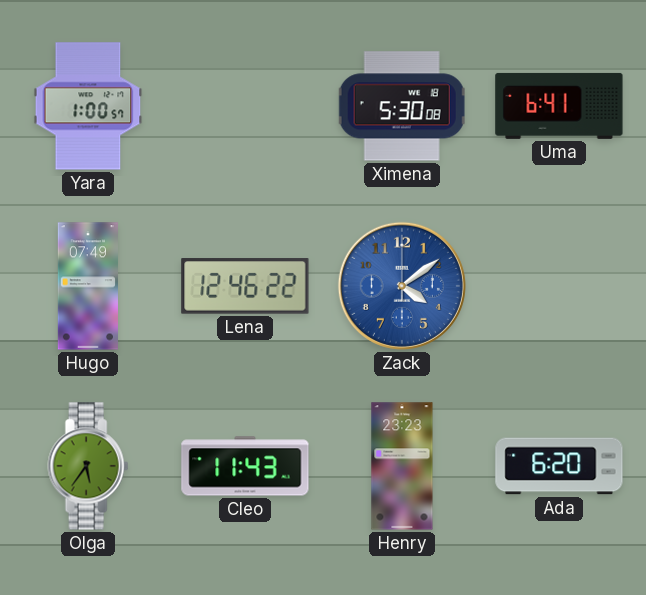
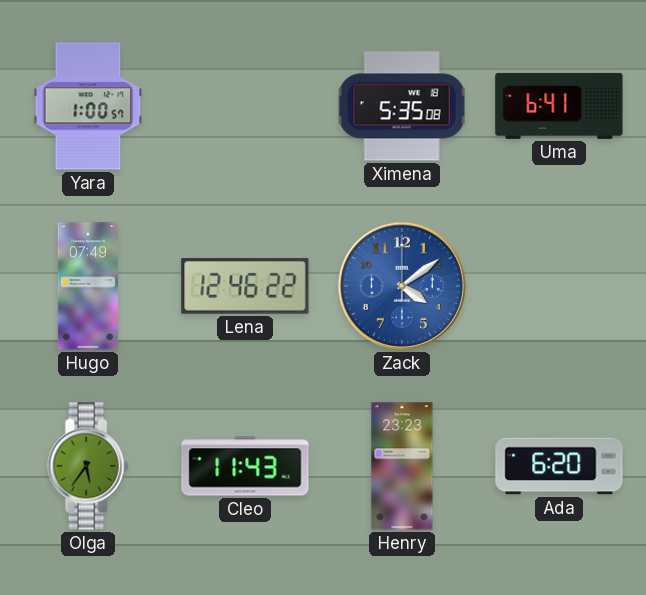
Ximena: 5:30 -> 5:35
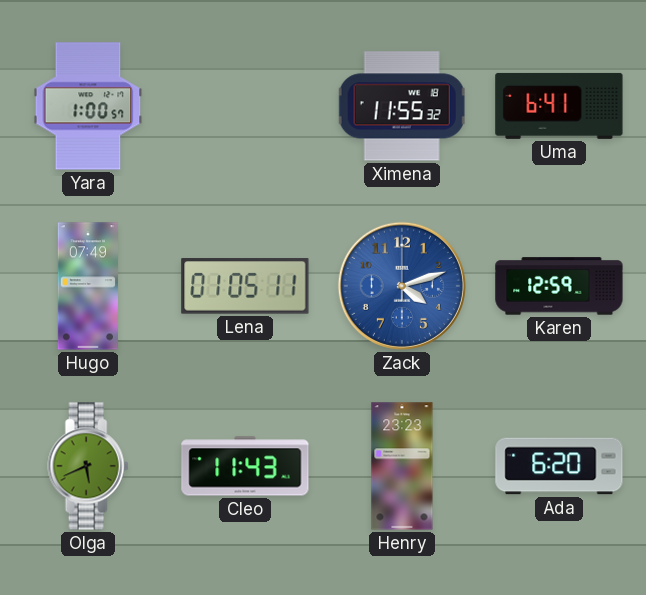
Ximena: 5:35 -> 11:55
Lena: 12:46 -> 01:05
Zack: 4:09 -> 4:12
Karen: none -> 12:59
Olga: 5:36 -> 5:41
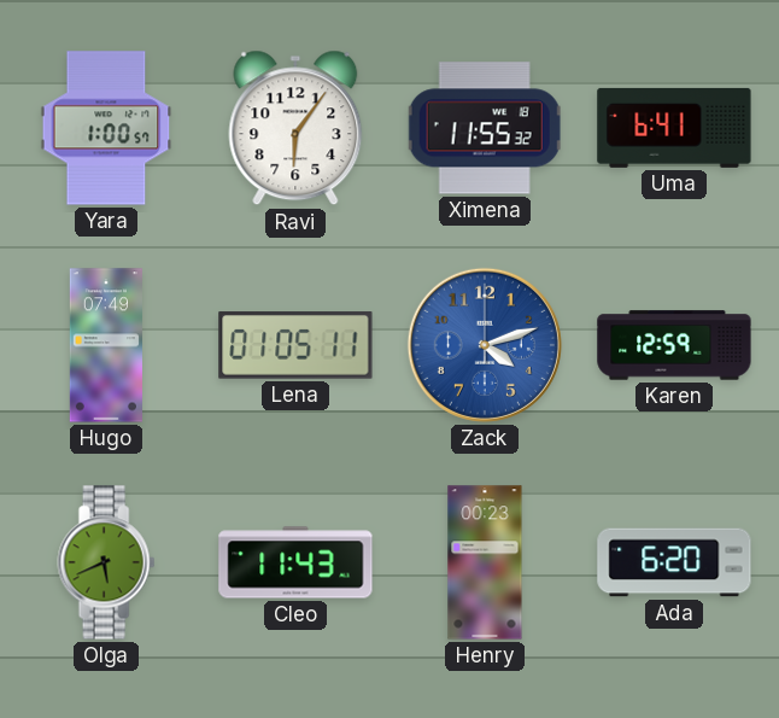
Ravi: none -> 6:06
Henry: 23:23 -> 00:23
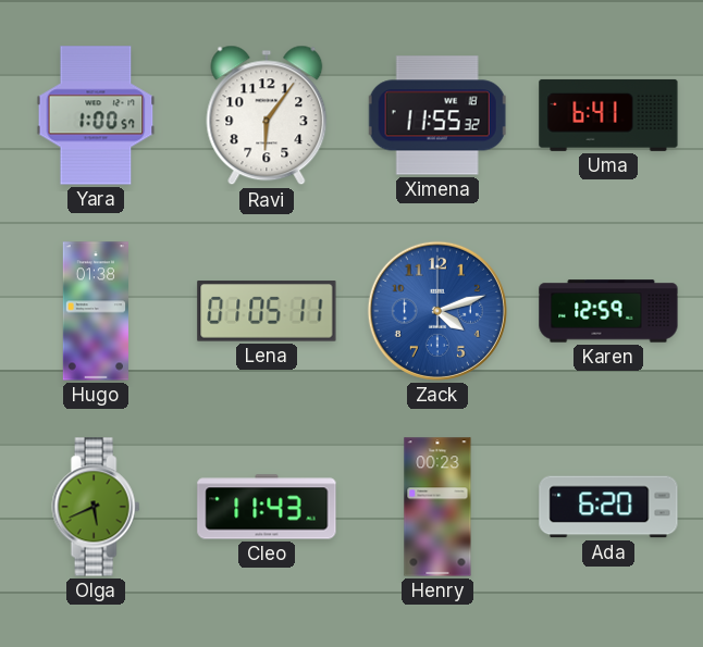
Hugo: 07:49 -> 01:38
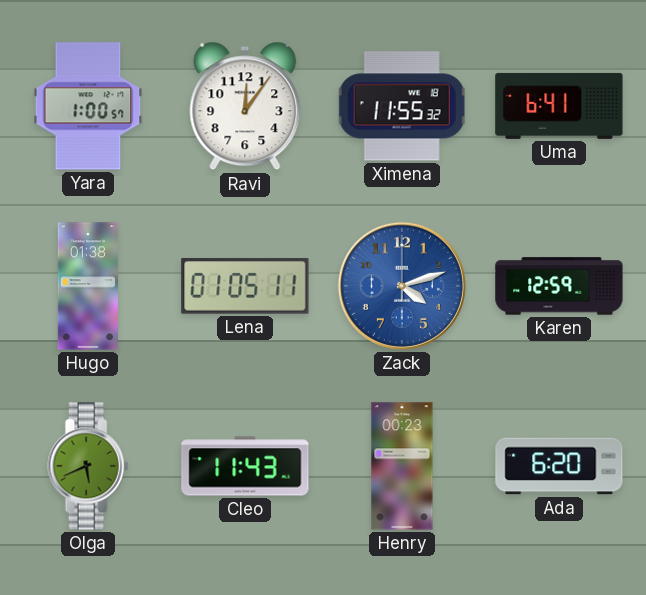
Ravi: 6:06 -> 12:06
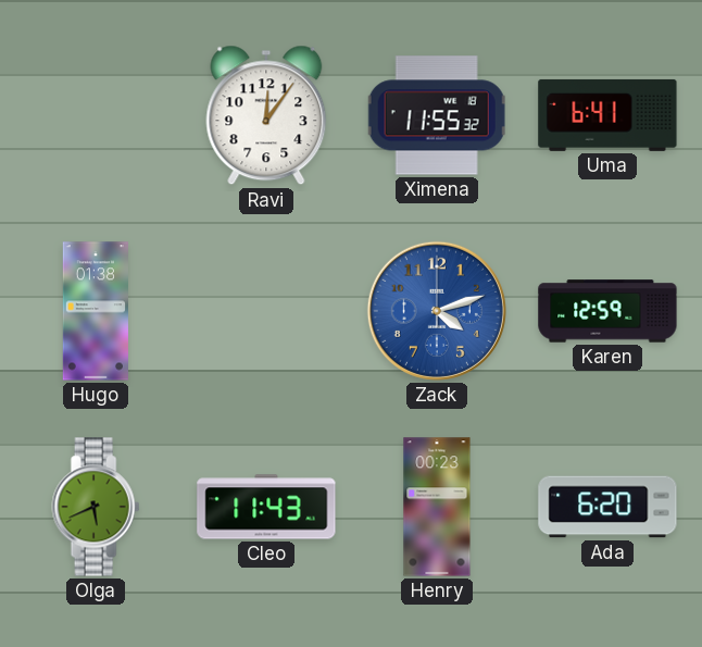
Yara: 1:00 -> none
Lena: 01:05 -> none
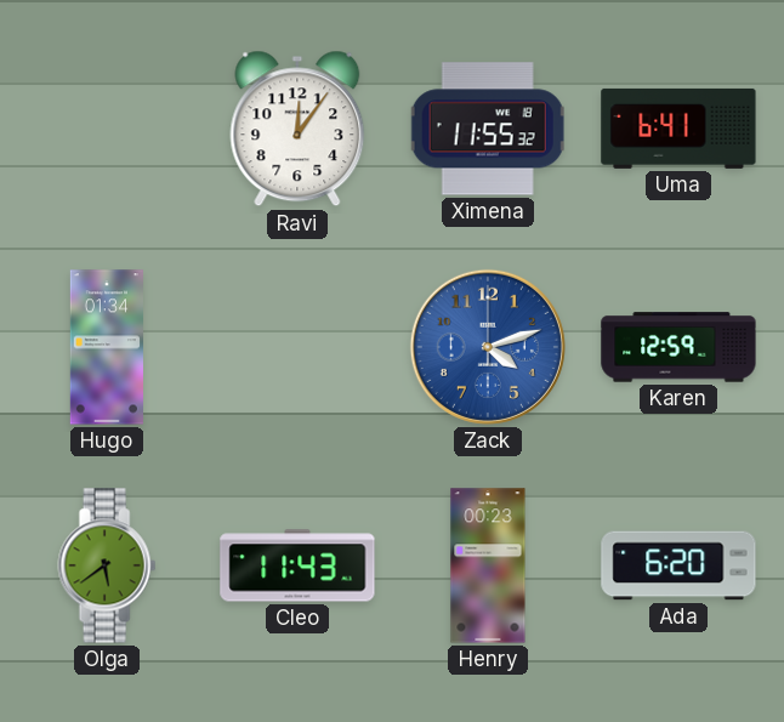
Hugo: 01:38 -> 01:34
Olga: 5:41 -> 5:39
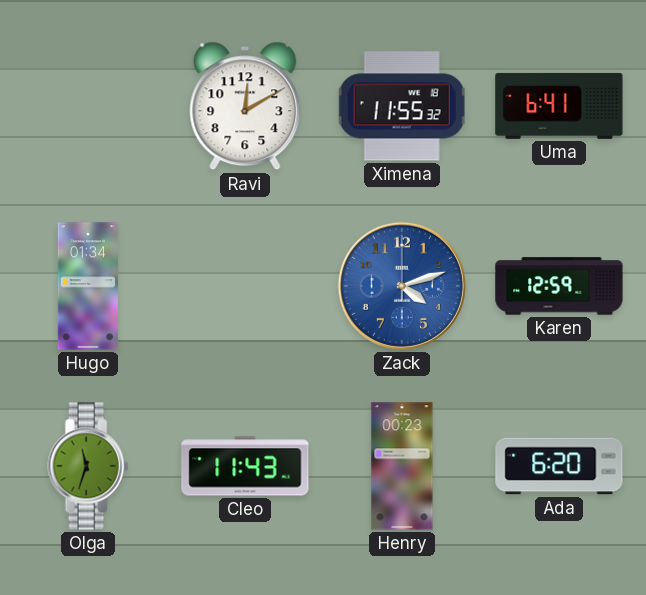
Ravi: 12:06 -> 12:10
Olga: 5:39 -> 11:33
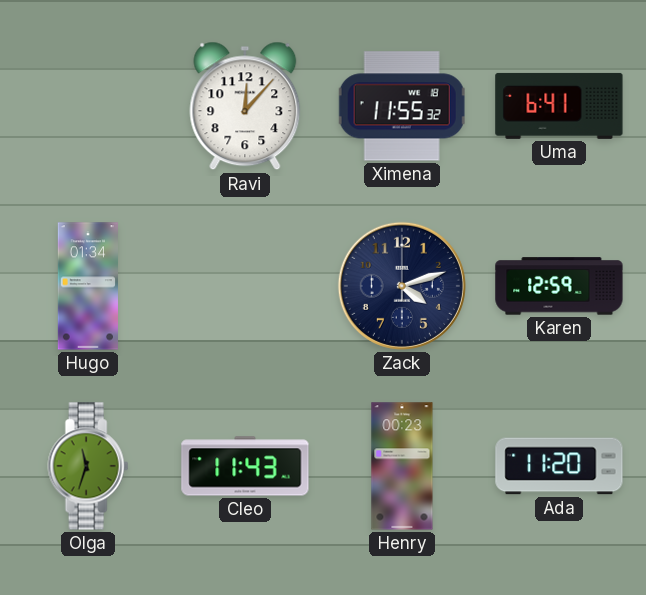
Ravi: 12:10 -> 12:07
Zack dial: blue -> navy
Ada: 6:20 -> 11:20
